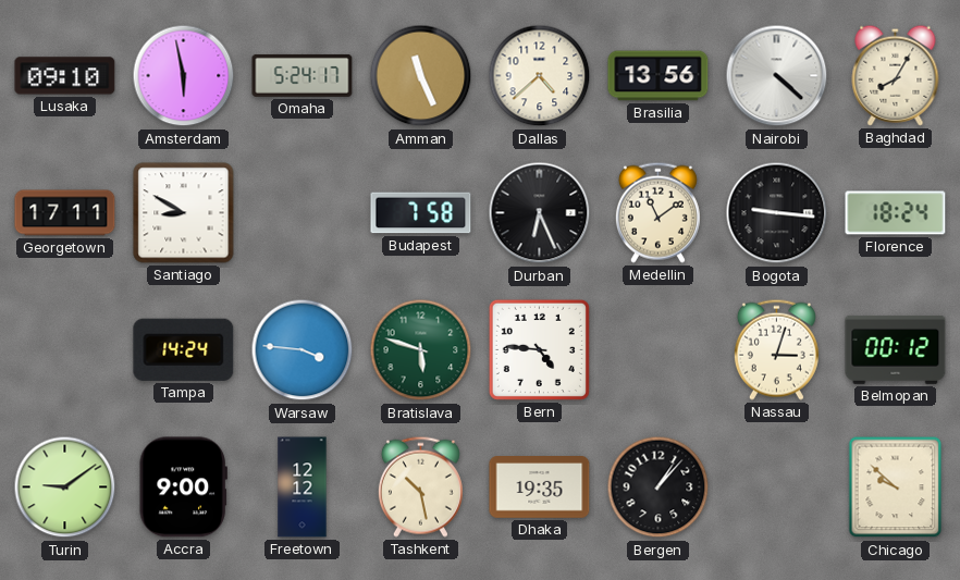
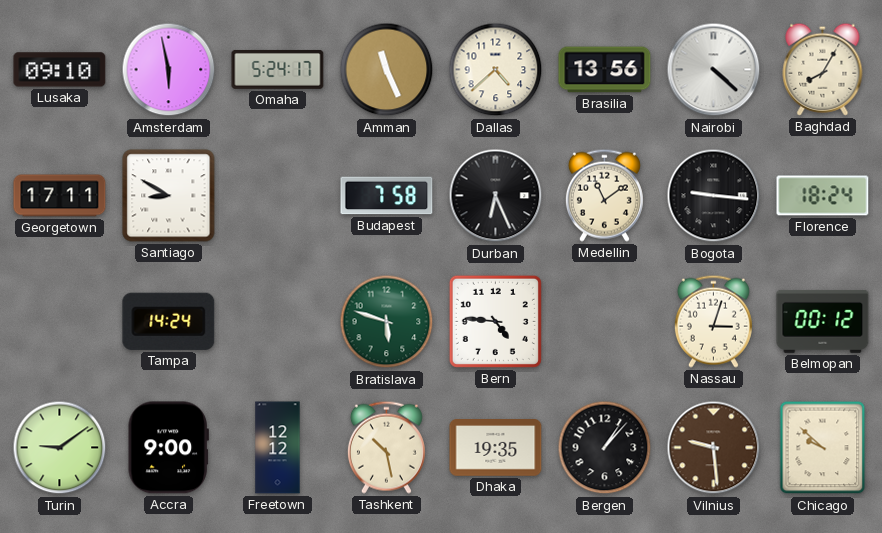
Warsaw: 3:46 -> none
Vilnius: none -> 9:29
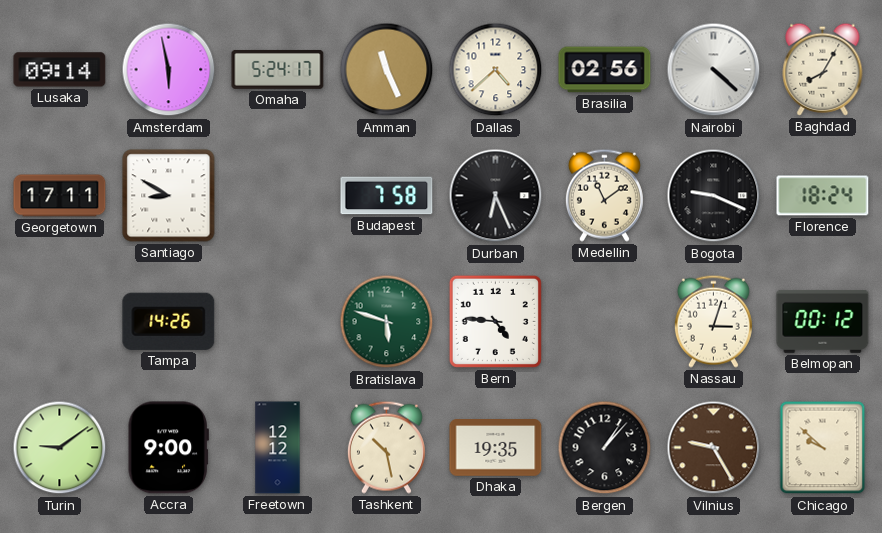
Lusaka: 09:10 -> 09:14
Brasilia: 13:56 -> 02:56
Bogota: 9:16 -> 9:19
Tampa: 14:24 -> 14:26
Vilnius: 9:29 -> 9:25
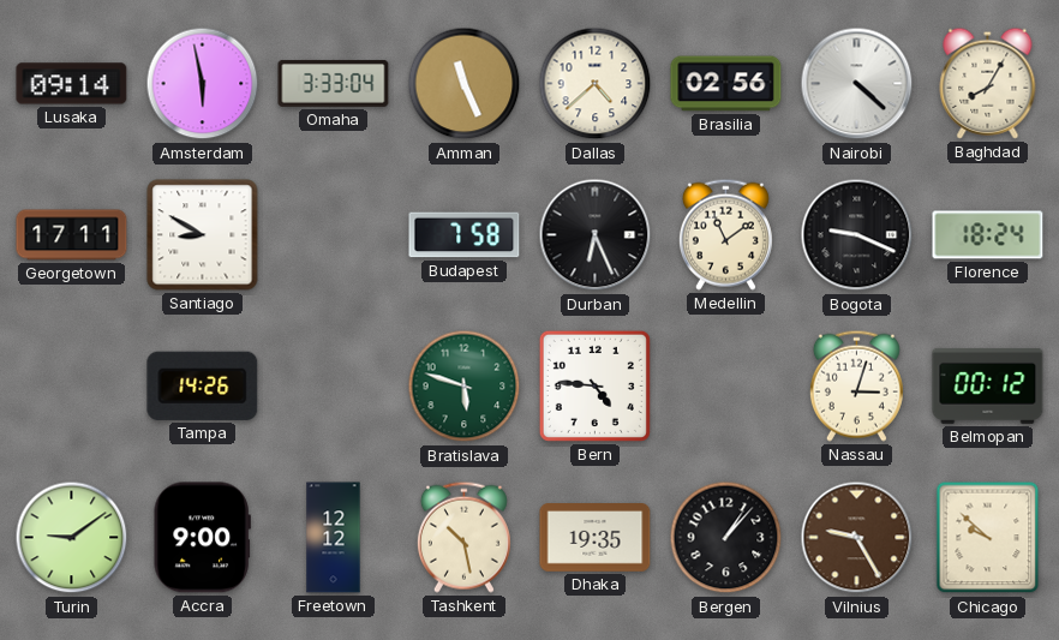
Omaha: 5:24 -> 3:33
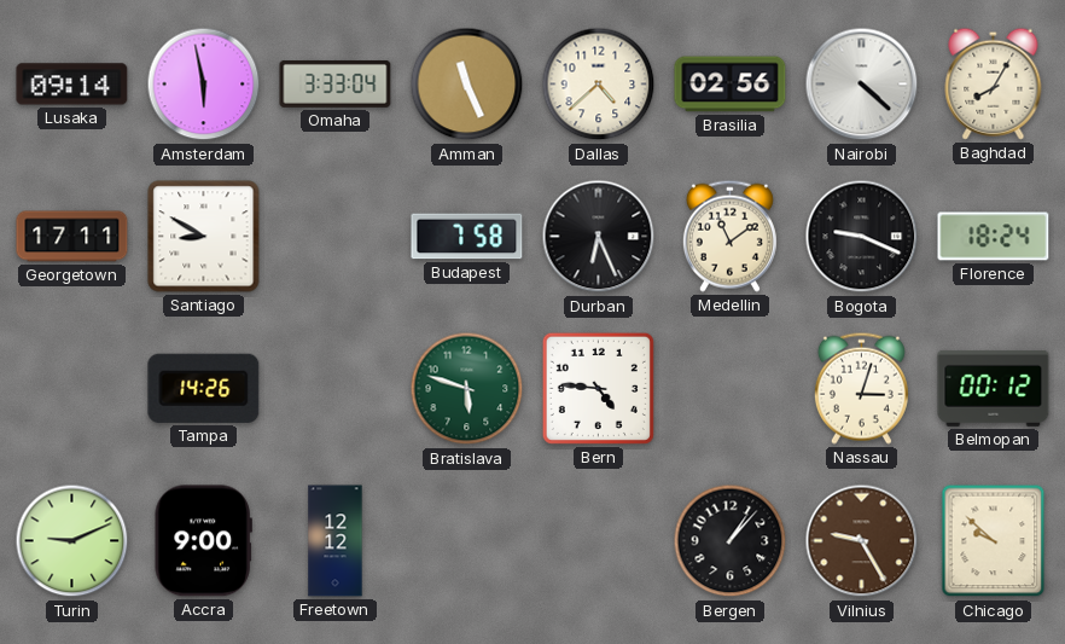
Turin: 9:09 -> 9:11
Tashkent: 10:28 -> none
Dhaka: 19:35 -> none
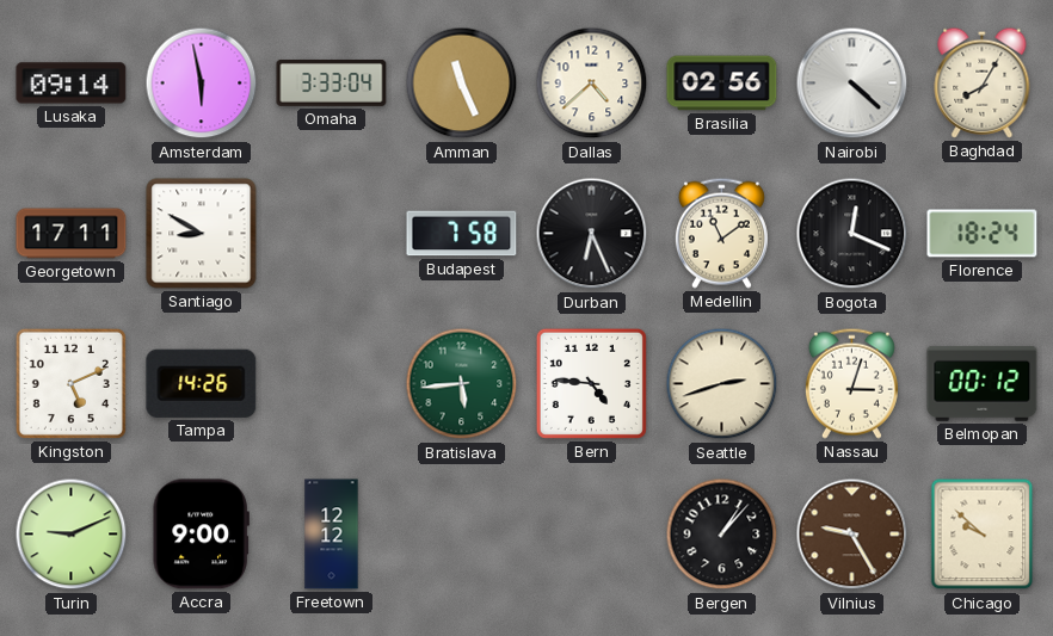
Bogota: 9:19 -> 12:19
Kingston: none -> 5:11
Bratislava: 5:48 -> 5:44
Seattle: none -> 2:42
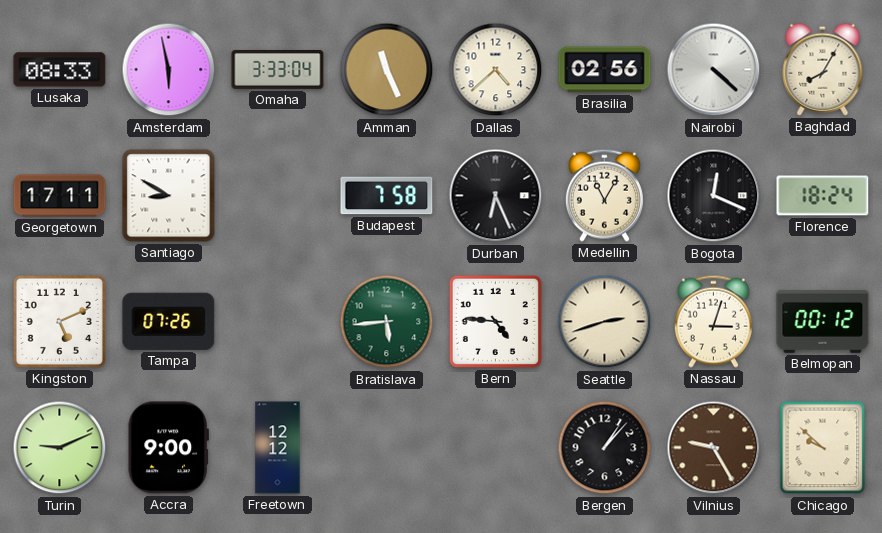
Lusaka: 09:14 -> 08:33
Medellin: 11:09 -> 11:05
Tampa: 14:26 -> 07:26
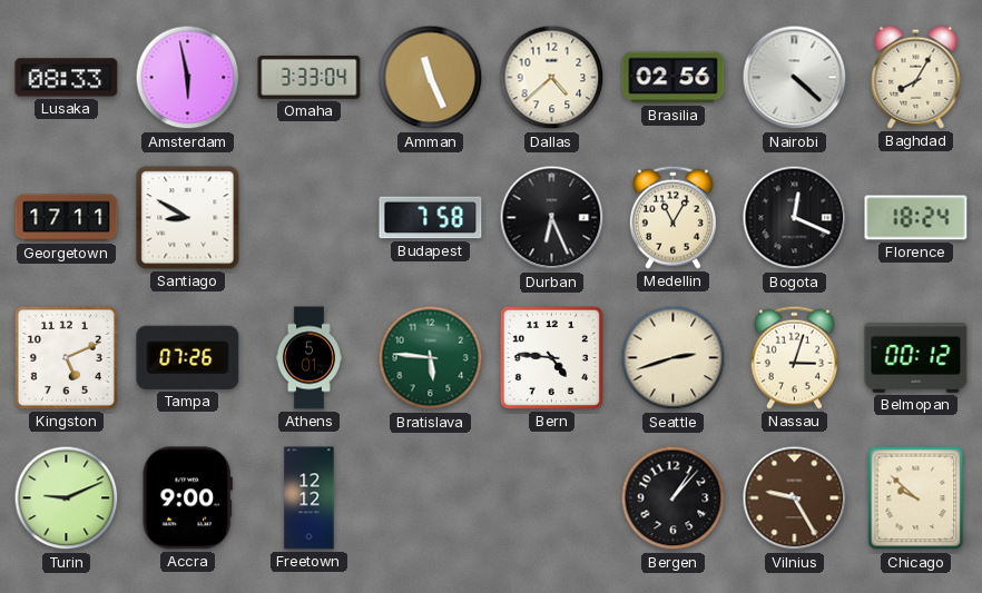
Athens: none -> 5:01
Bratislava: 5:44 -> 5:46
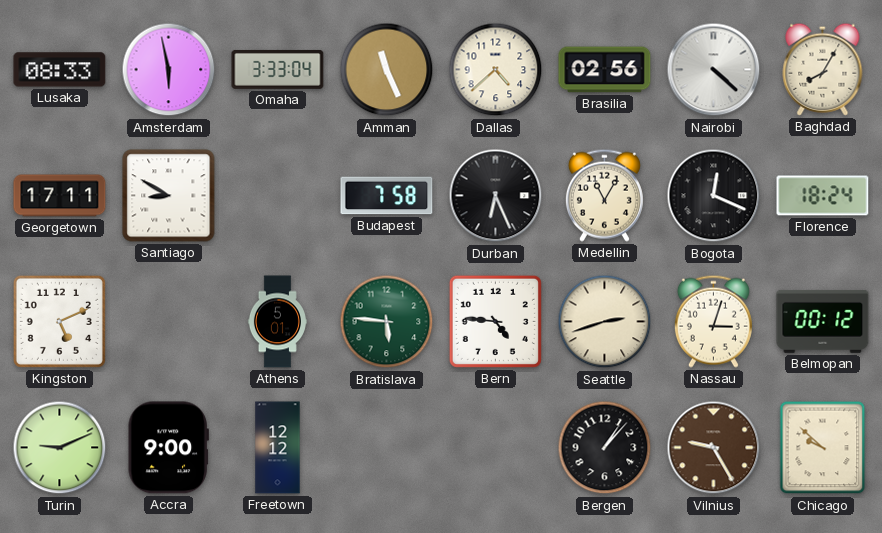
Tampa: 07:26 -> none
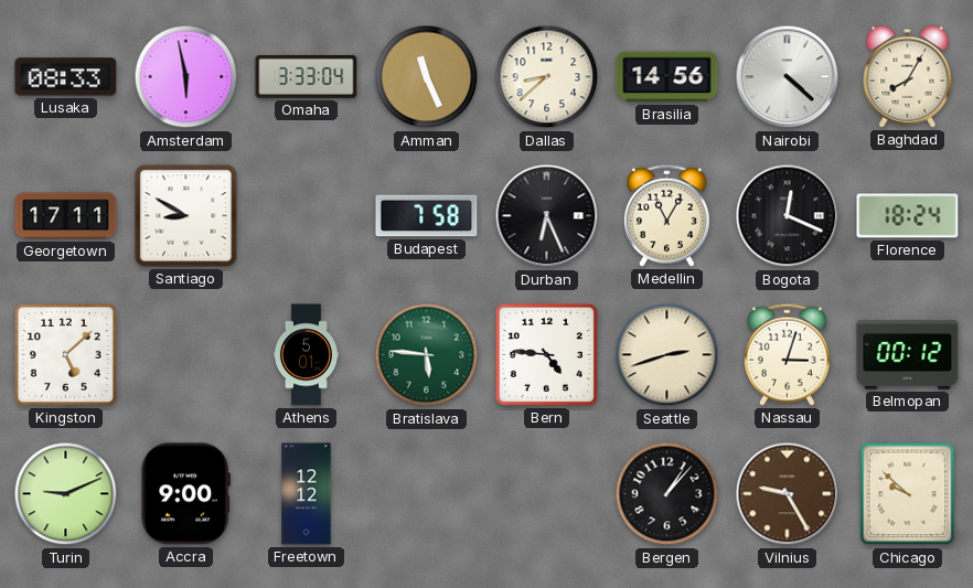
Dallas: 4:38 -> 8:38
Brasilia: 02:56 -> 14:56
Kingston: 5:11 -> 5:08
